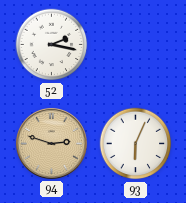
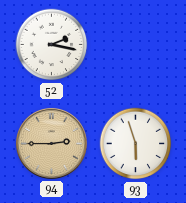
94: 2:48 -> 2:45
93: 6:04 -> 5:57
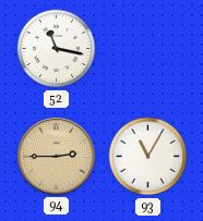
52: 2:17 -> 11:17
93: 5:57 -> 11:05
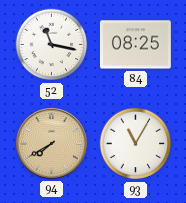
84: none -> 08:25
94: 2:45 -> 7:40
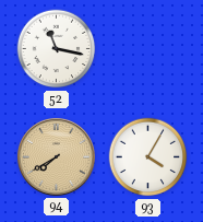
84: 08:25 -> none
93: 11:05 -> 4:05
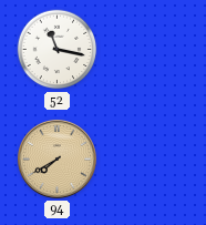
93: 4:05 -> none
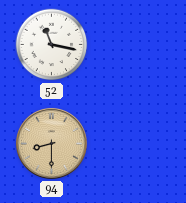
94: 7:40 -> 8:30
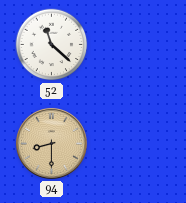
52: 11:17 -> 11:22
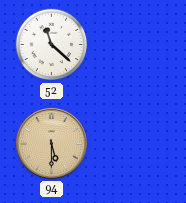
94: 8:30 -> 5:30
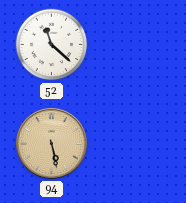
94: 5:30 -> 5:28
